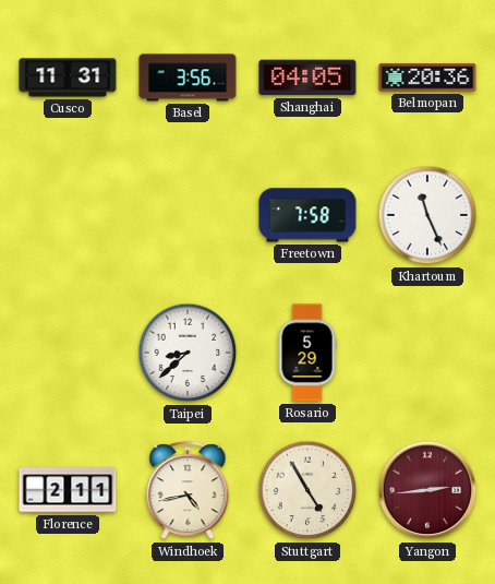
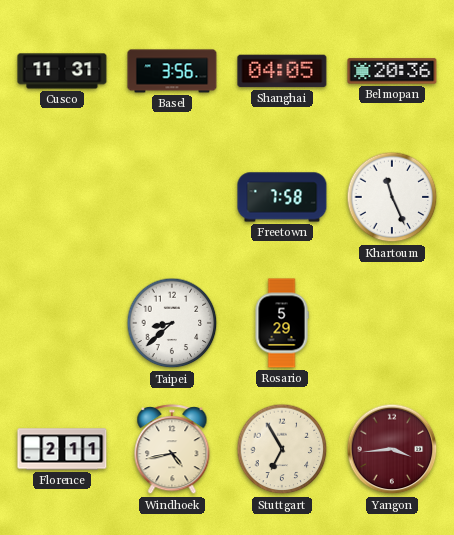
Stuttgart: 4:55 -> 6:55
Yangon: 2:44 -> 3:44
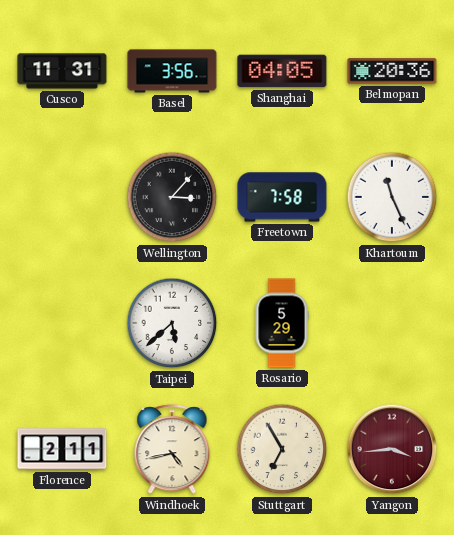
Wellington: none -> 3:07
Taipei: 8:38 -> 5:38
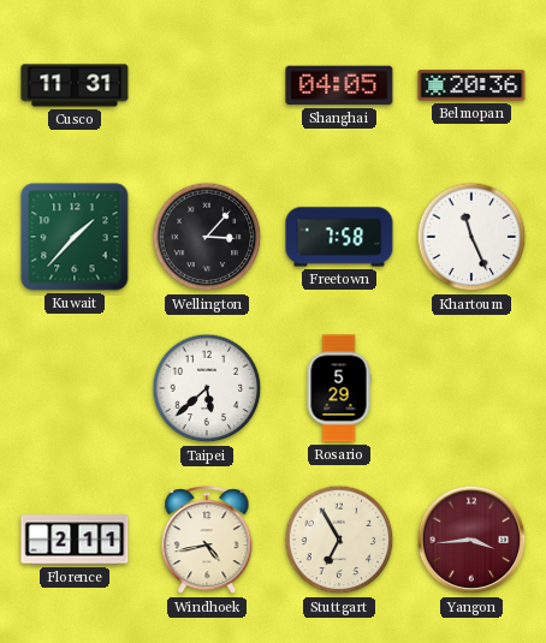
Basel: 3:56 -> none
Kuwait: none -> 1:37
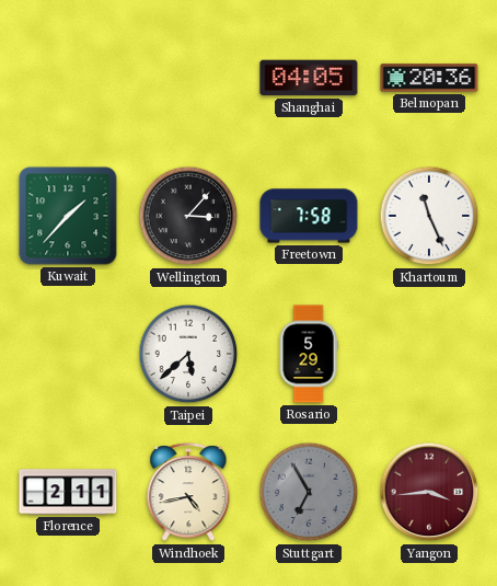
Cusco: 11:31 -> none
Stuttgart dial: cream -> grey
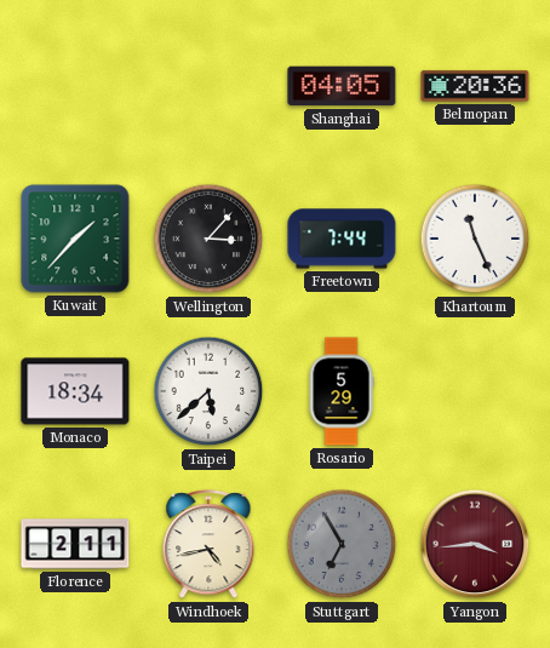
Freetown: 7:58 -> 7:44
Monaco: none -> 18:34
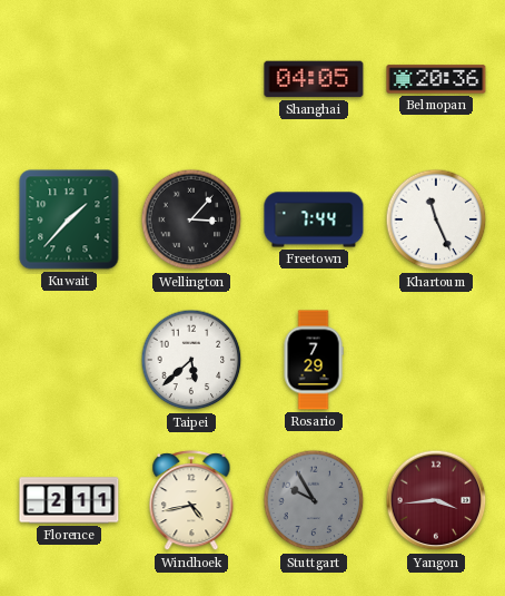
Monaco: 18:34 -> none
Rosario: 5:29 -> 7:29
Stuttgart: 6:55 -> 9:55
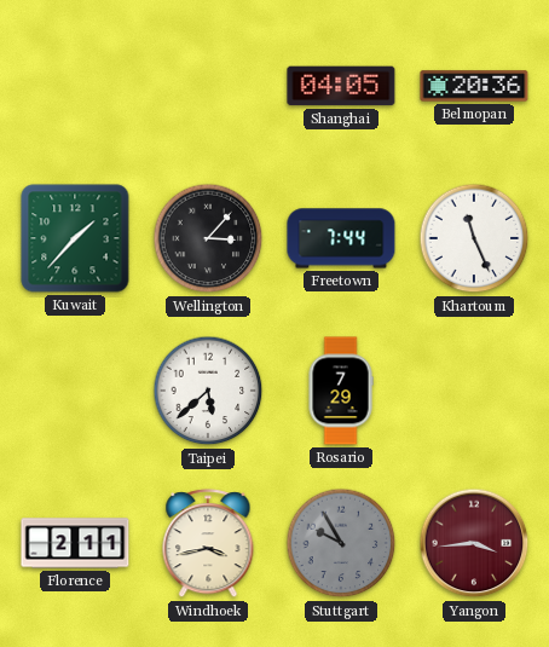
Windhoek: 4:43 -> 3:43
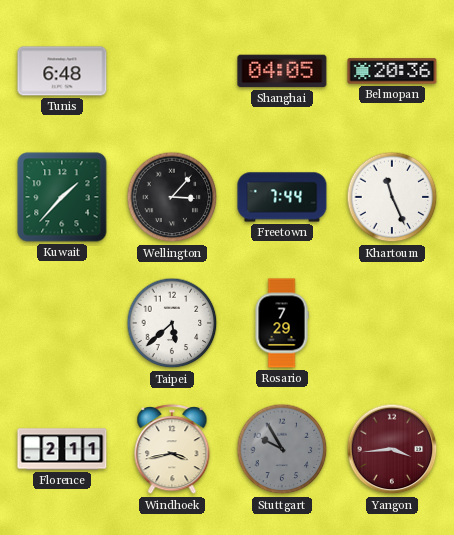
Tunis: none -> 6:48
